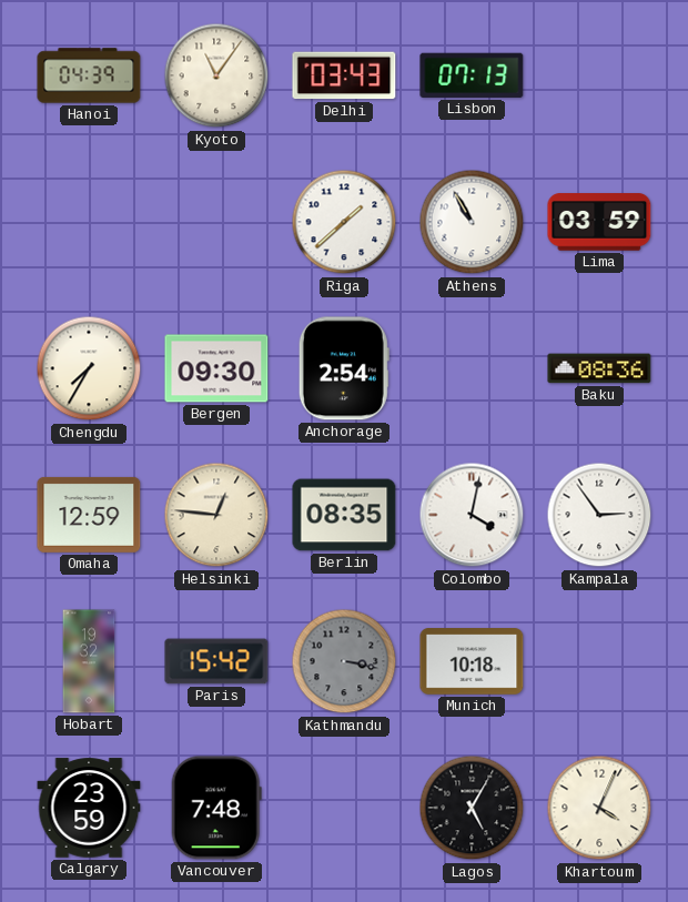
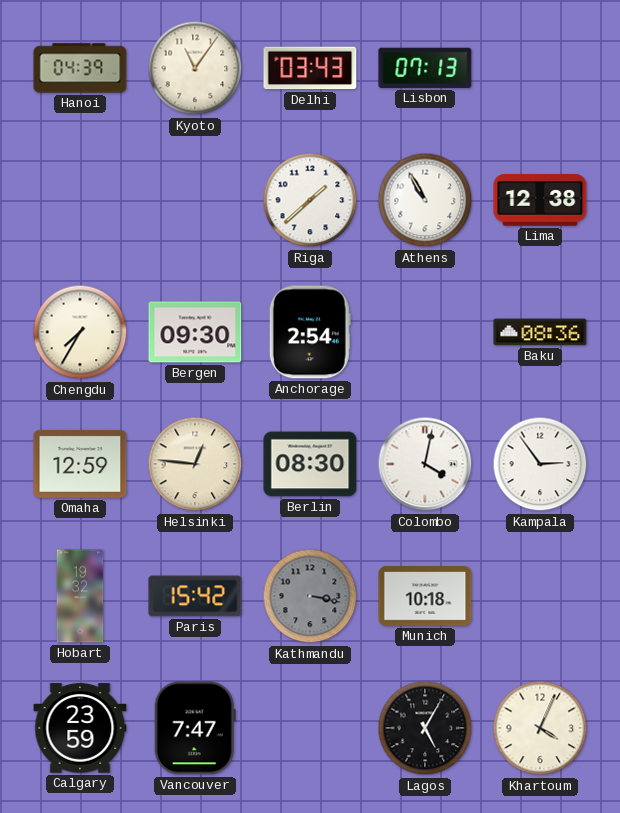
Lima: 03:59 -> 12:38
Berlin: 08:35 -> 08:30
Vancouver: 7:48 -> 7:47
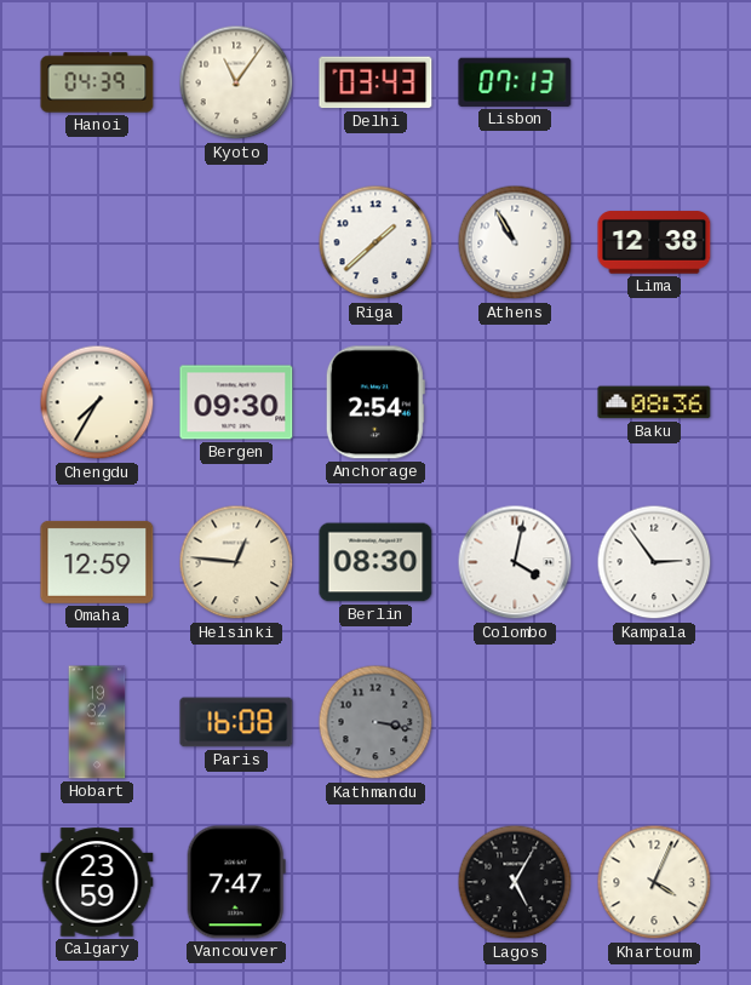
Paris: 15:42 -> 16:08
Munich: 10:18 -> none
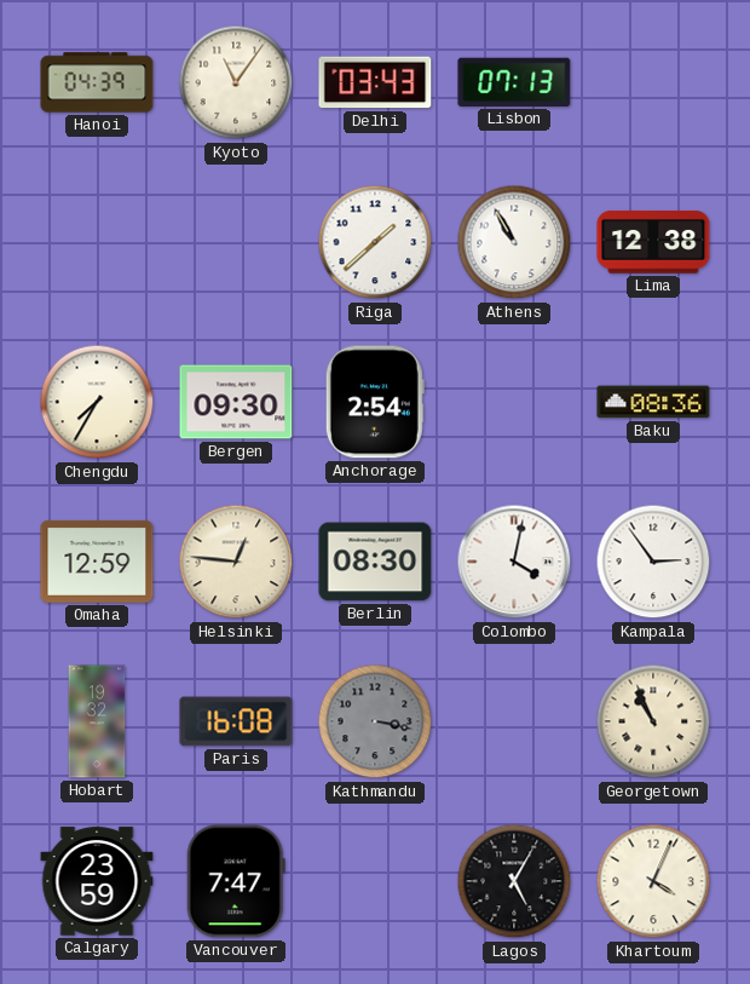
Georgetown: none -> 10:56
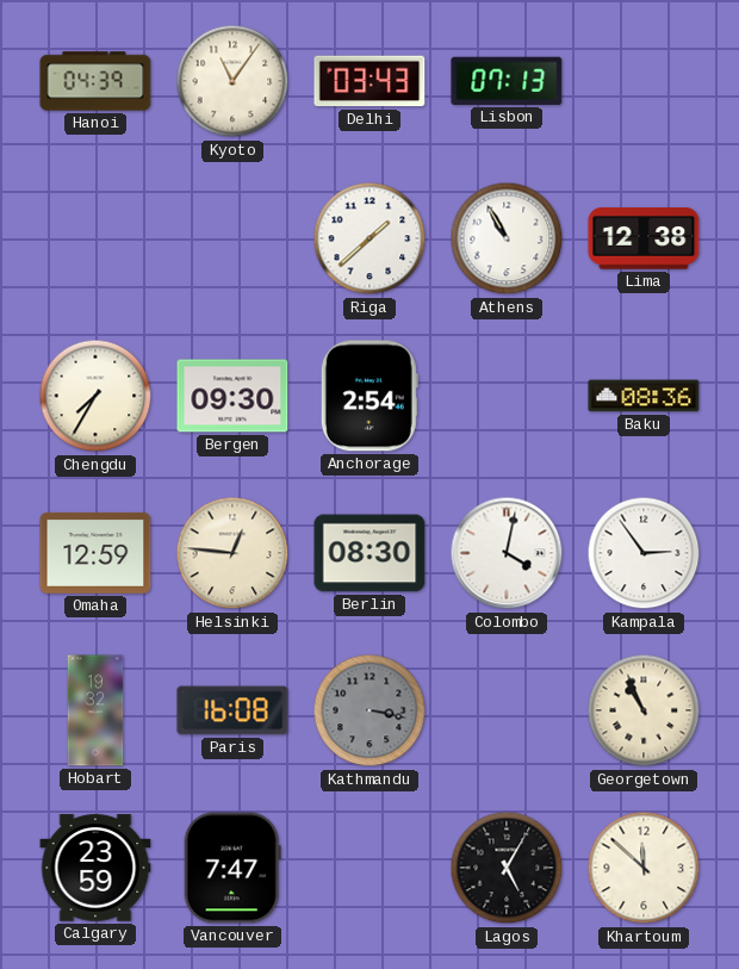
Khartoum: 4:04 -> 11:52
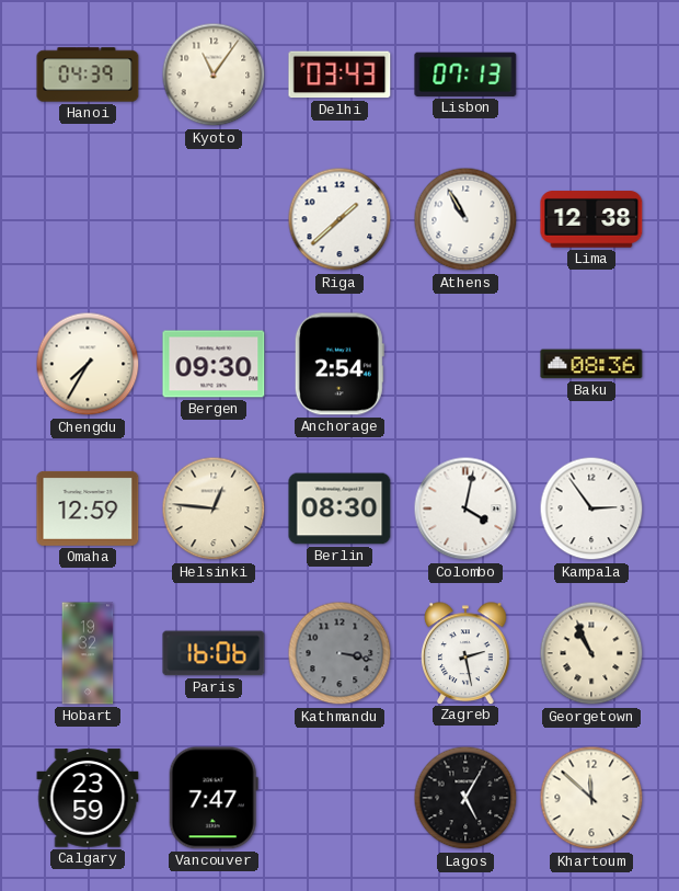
Paris: 16:08 -> 16:06
Zagreb: none -> 2:28
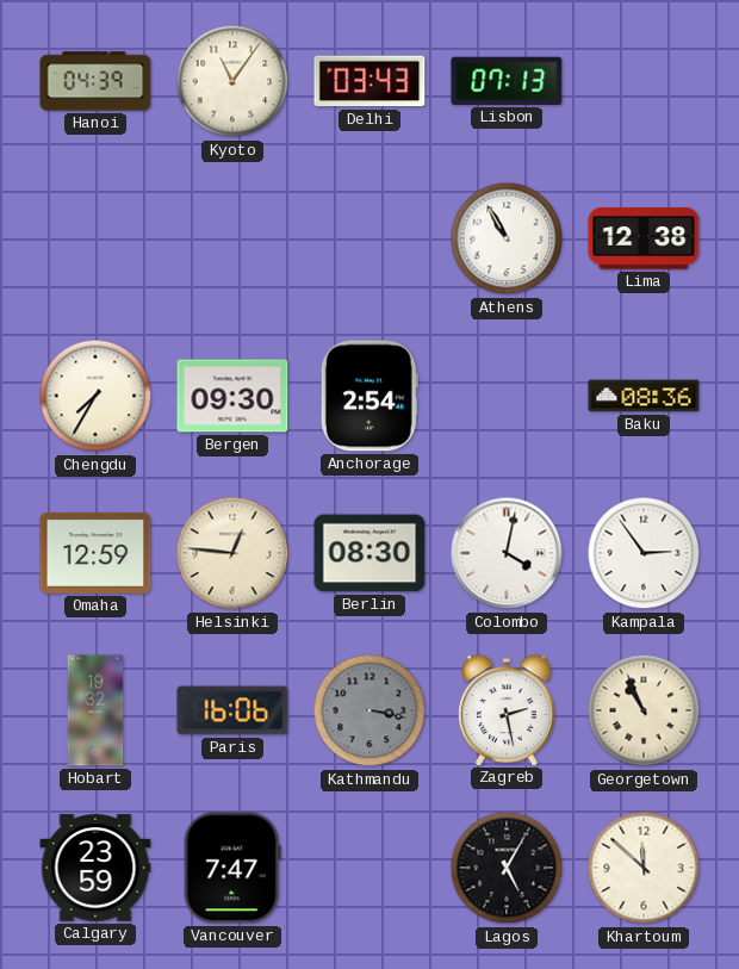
Riga: 1:38 -> none
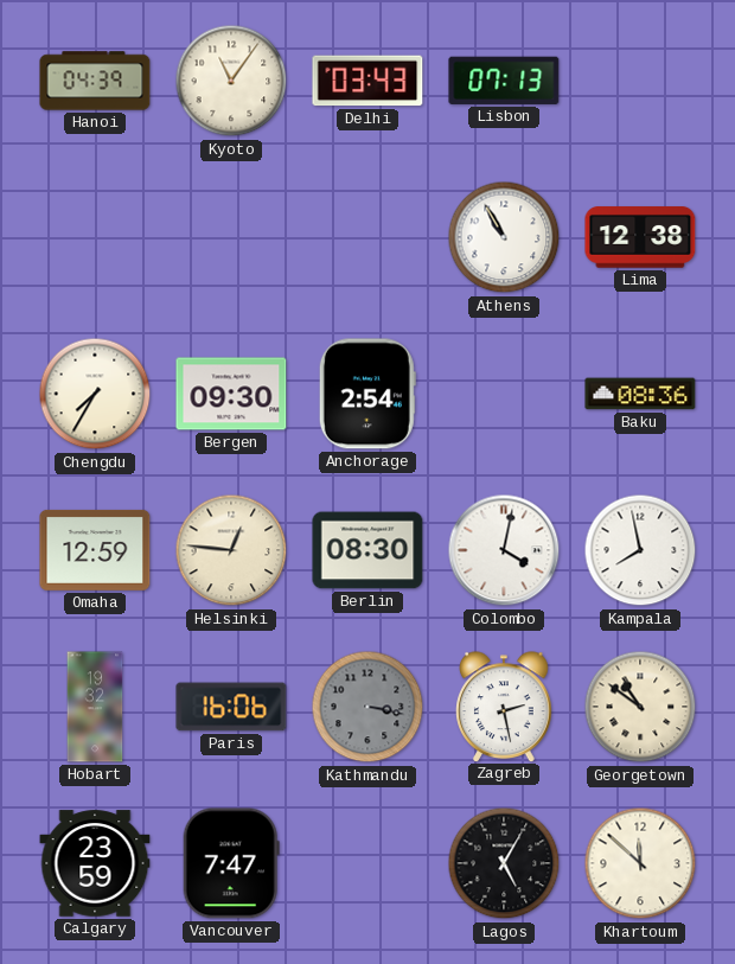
Kampala: 2:54 -> 7:58
Georgetown: 10:56 -> 10:51
